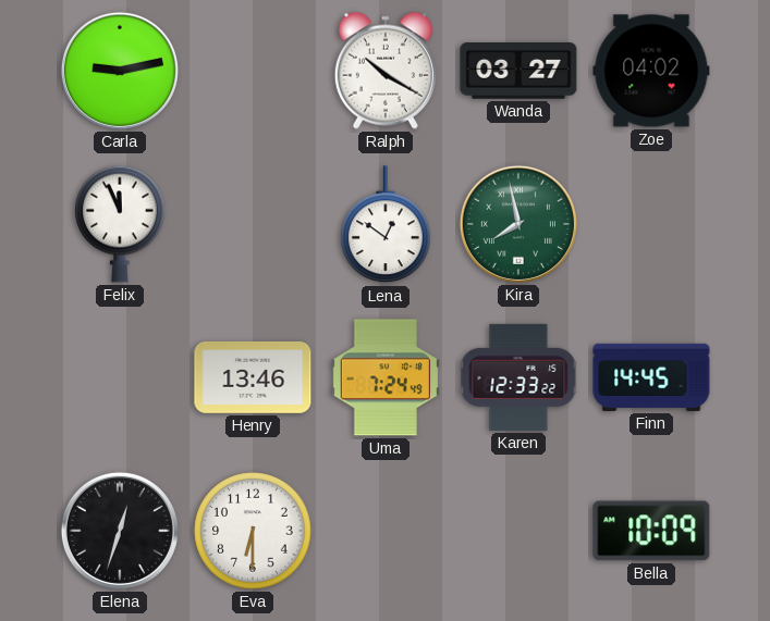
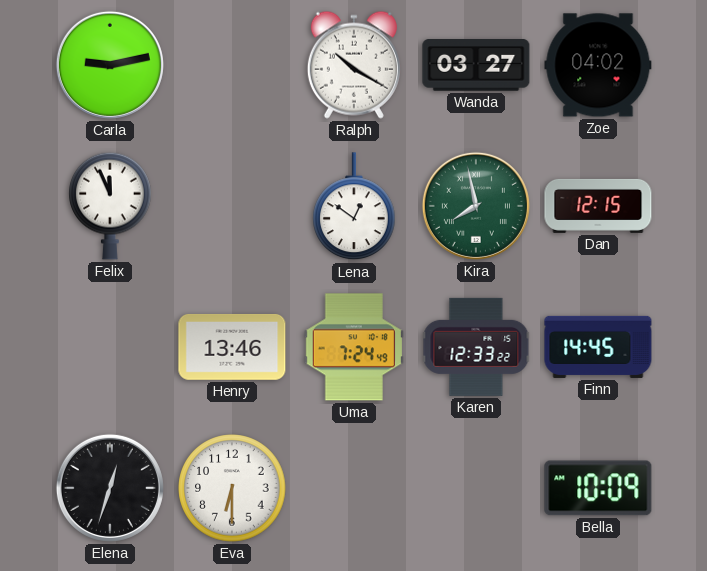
Dan: none -> 12:15
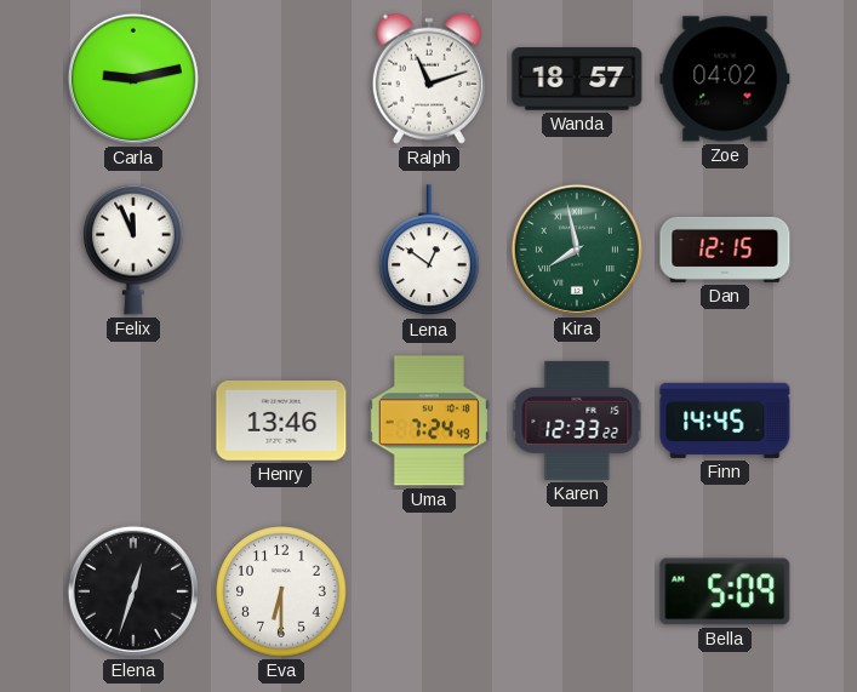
Ralph: 10:20 -> 11:12
Wanda: 03:27 -> 18:57
Bella: 10:09 -> 5:09
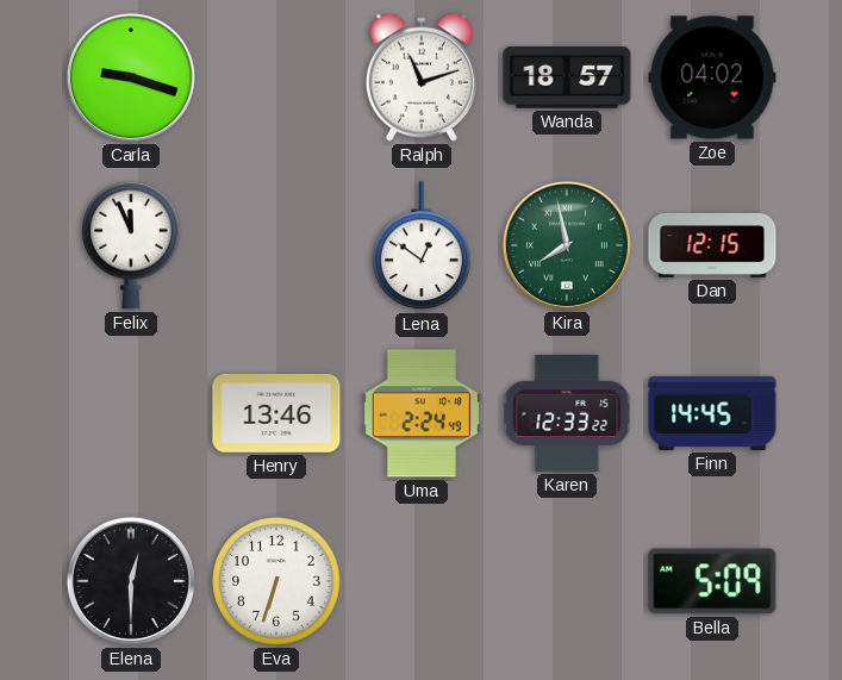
Carla: 9:13 -> 9:18
Uma: 7:24 -> 2:24
Elena: 12:33 -> 12:30
Eva: 6:30 -> 6:33
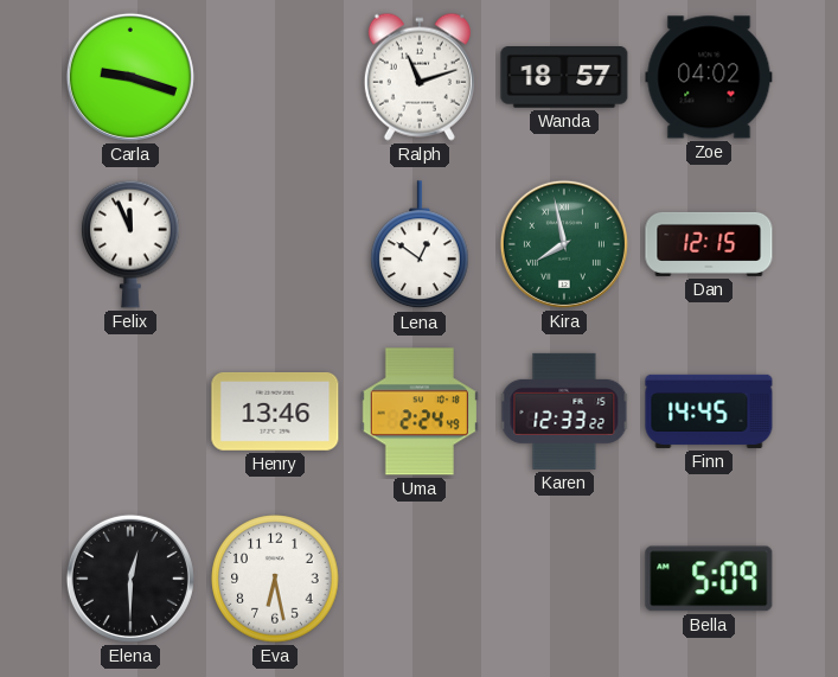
Eva: 6:33 -> 6:28
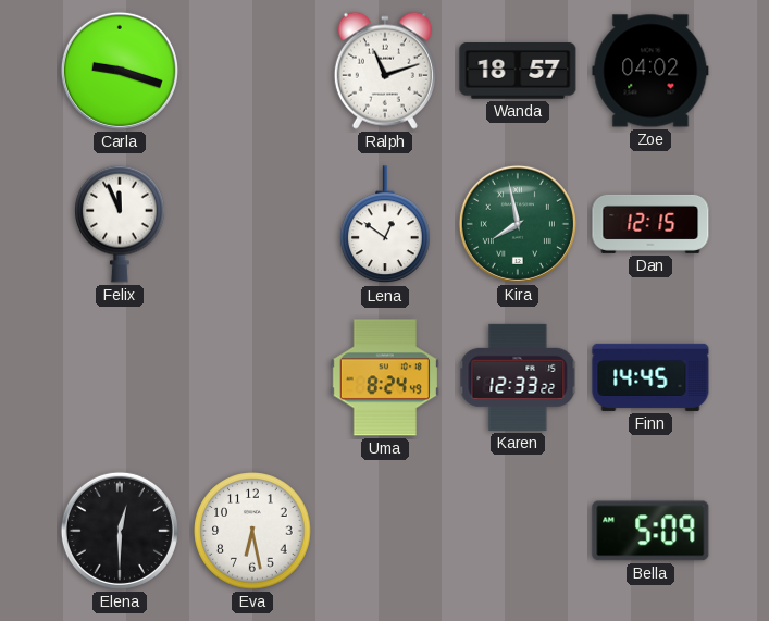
Henry: 13:46 -> none
Uma: 2:24 -> 8:24
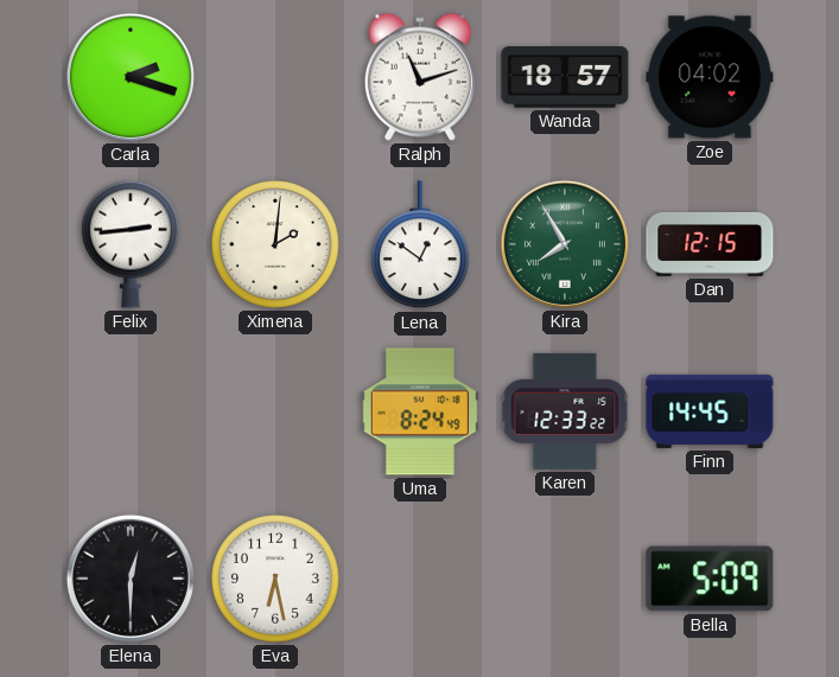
Carla: 9:18 -> 2:18
Felix: 11:56 -> 2:44
Ximena: none -> 2:01
Kira: 7:58 -> 7:55
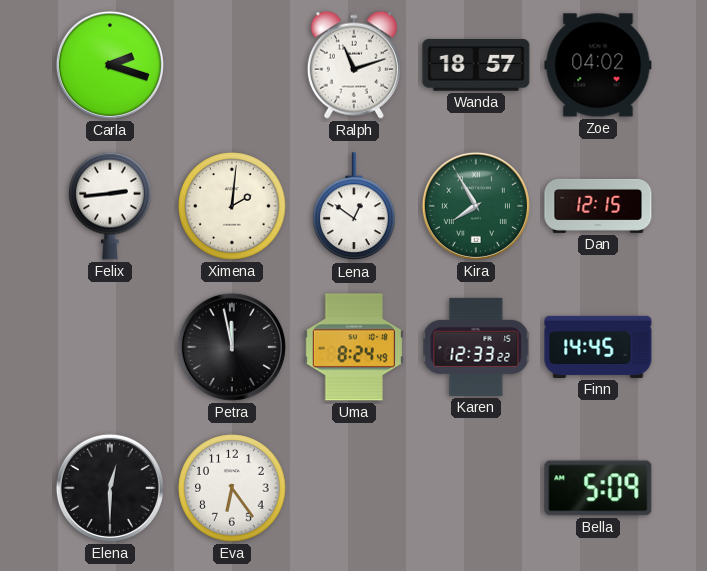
Petra: none -> 11:58
Eva: 6:28 -> 6:24
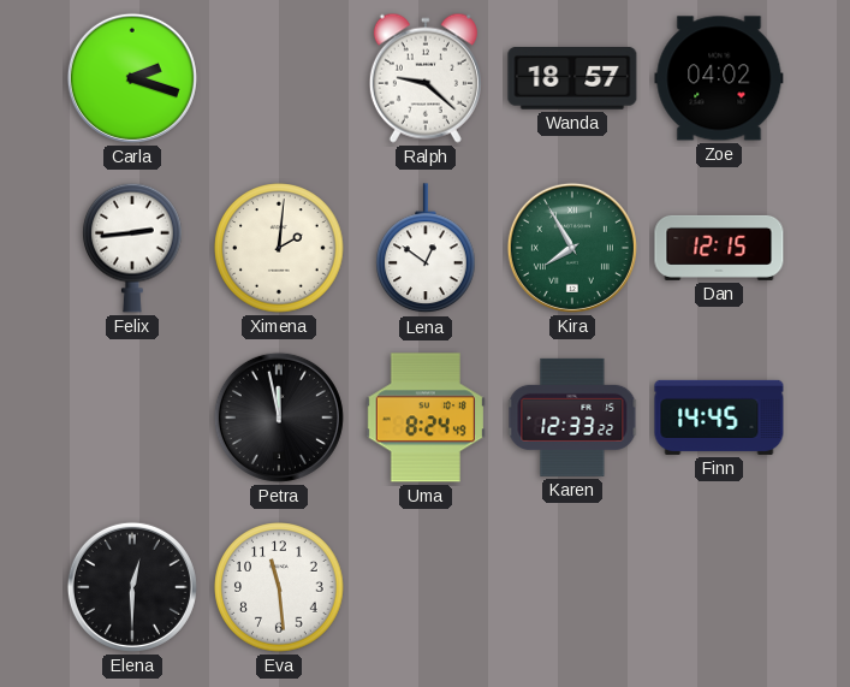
Ralph: 11:12 -> 9:22
Eva: 6:24 -> 11:29
Bella: 5:09 -> none
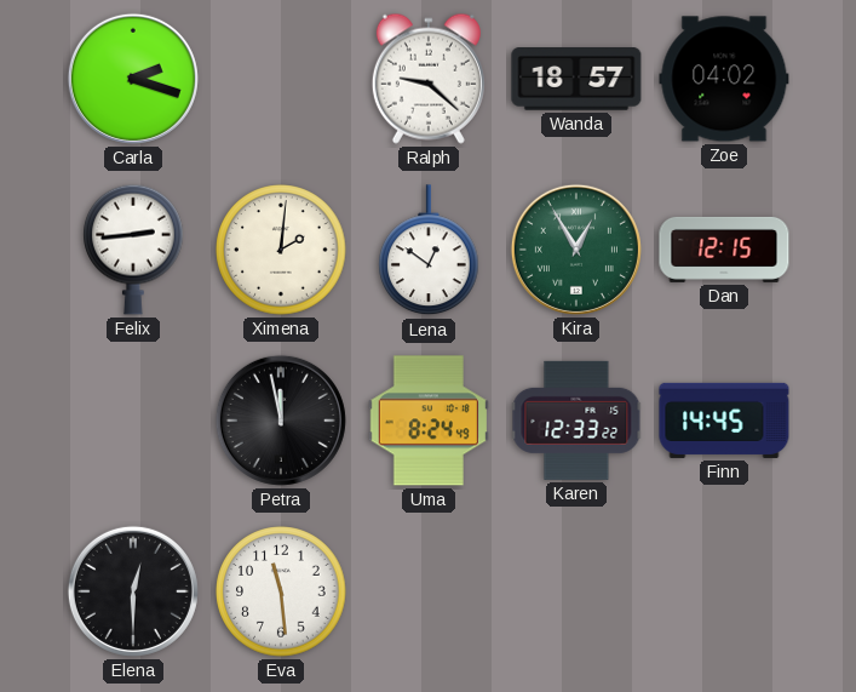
Kira: 7:55 -> 12:55
